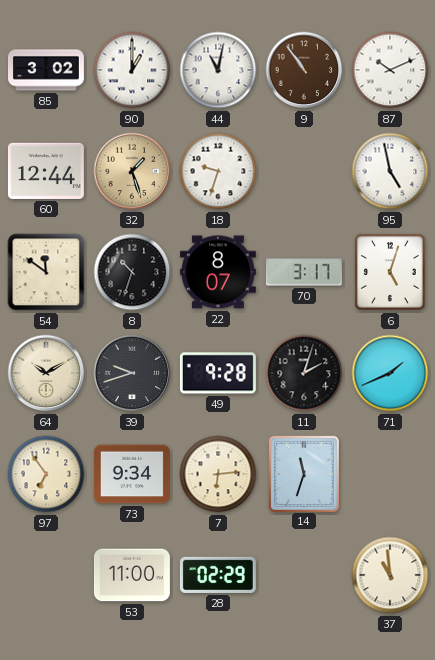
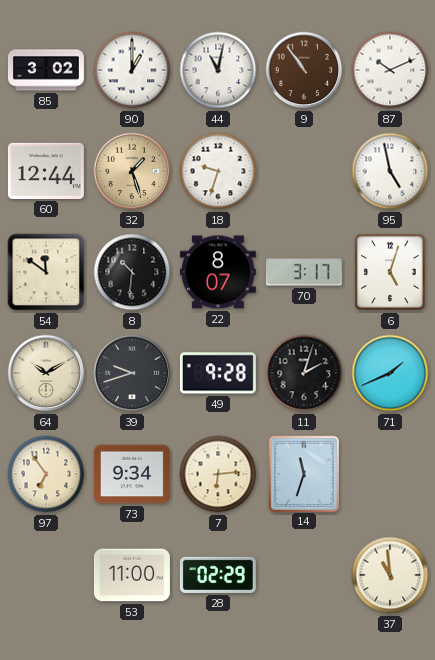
8: 10:33 -> 10:31
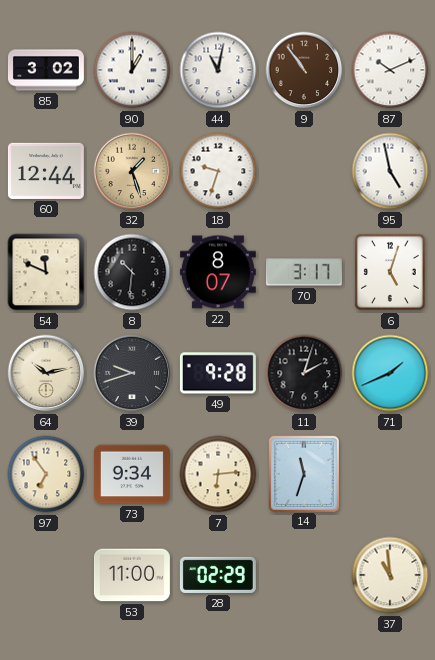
54: 11:51 -> 11:49
64: 10:10 -> 10:13
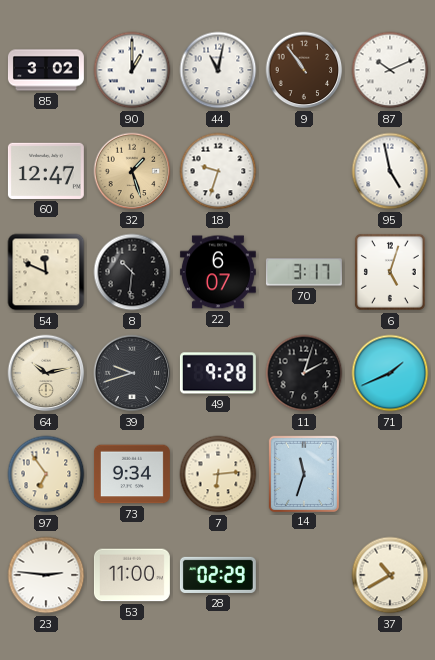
60: 12:44 -> 12:47
22: 8:07 -> 6:07
23: none -> 2:46
37: 10:59 -> 10:40
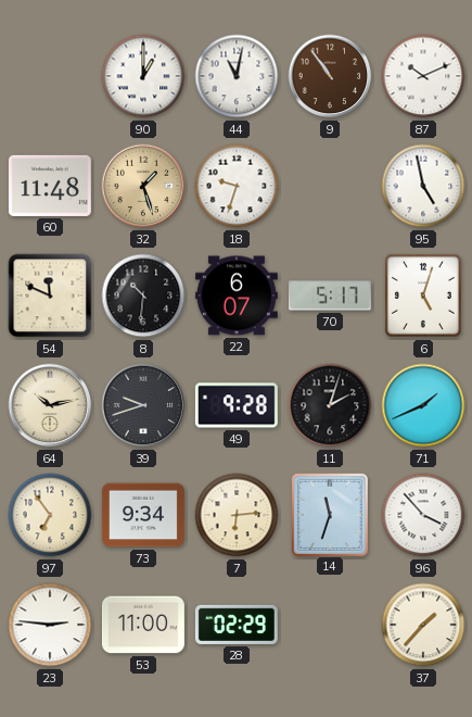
85: 3:02 -> none
60: 12:47 -> 11:48
70: 3:17 -> 5:17
96: none -> 3:53
37: 10:40 -> 1:37
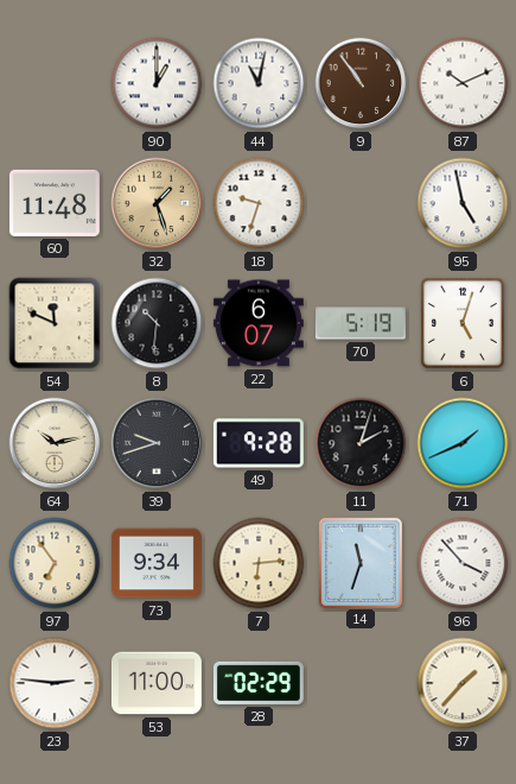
70: 5:17 -> 5:19
